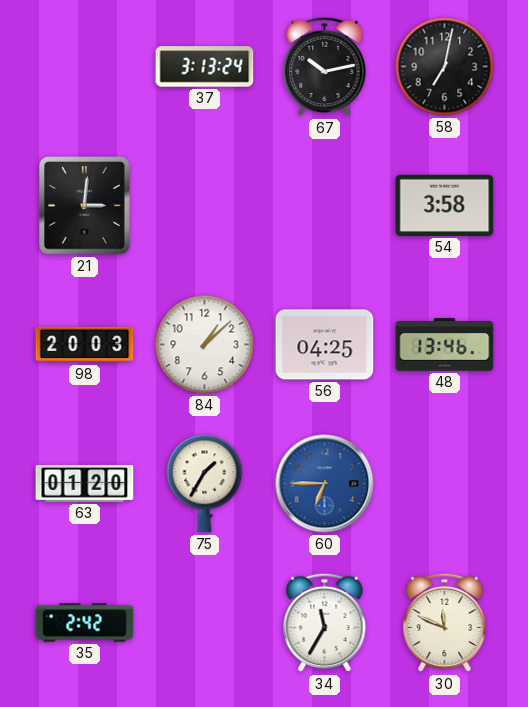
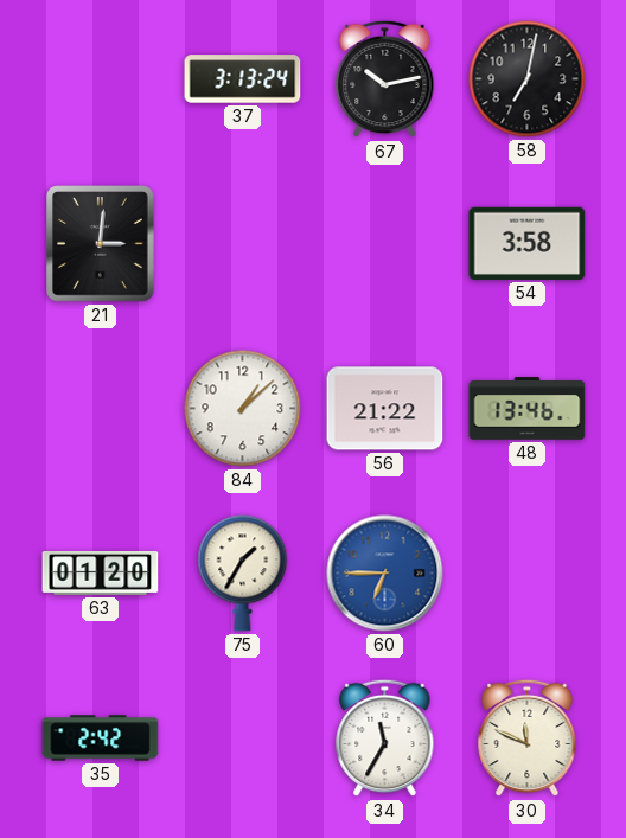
98: 20:03 -> none
56: 04:25 -> 21:22
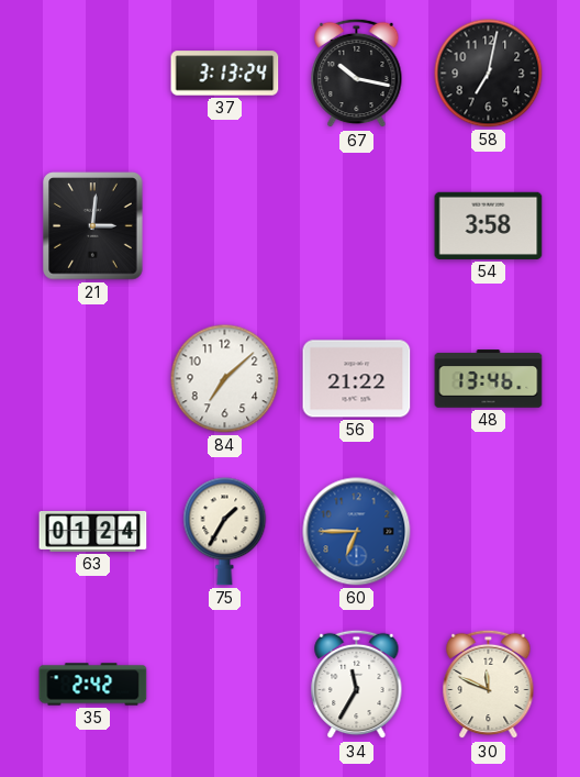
67: 10:13 -> 10:17
84: 1:08 -> 7:08
63: 01:20 -> 01:24
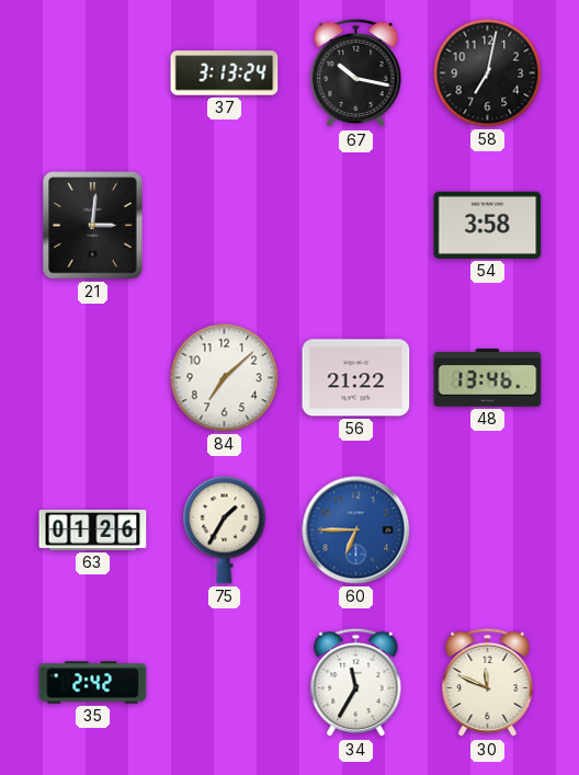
63: 01:24 -> 01:26
